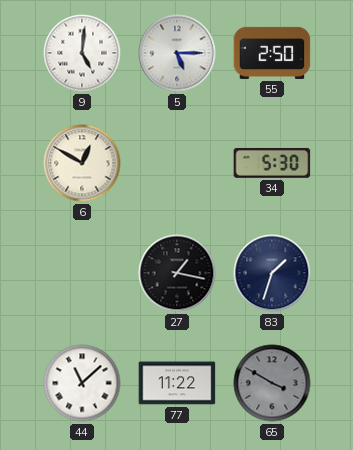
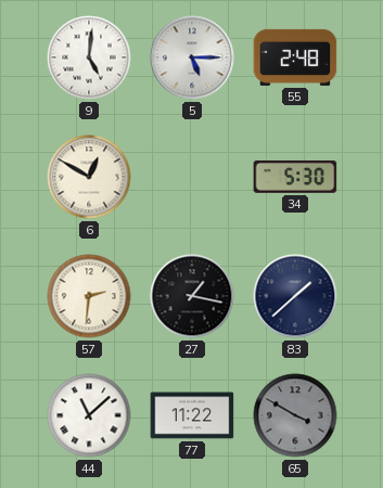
55: 2:50 -> 2:48
57: none -> 2:31
83: 1:33 -> 1:38
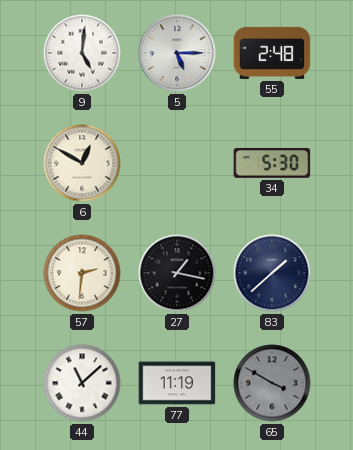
77: 11:22 -> 11:19
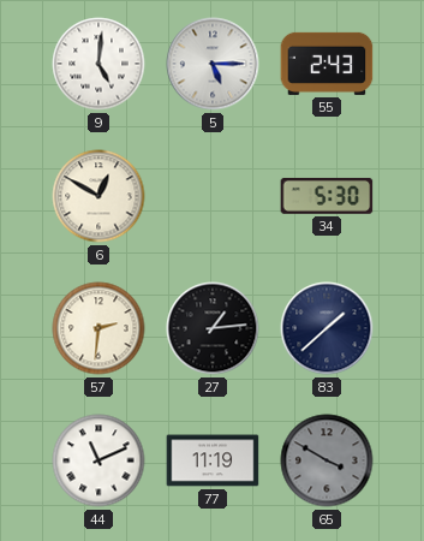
55: 2:48 -> 2:43
27: 1:17 -> 1:14
44: 11:08 -> 11:11
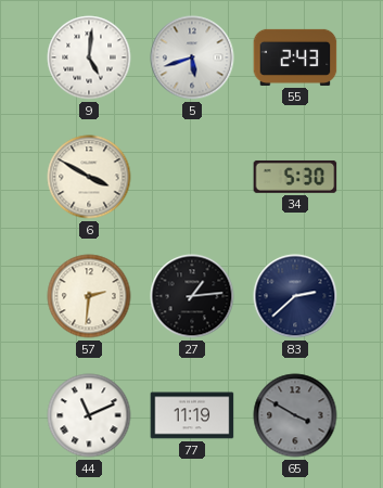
5: 5:15 -> 5:42
6: 12:50 -> 3:50
83: 1:38 -> 2:38
